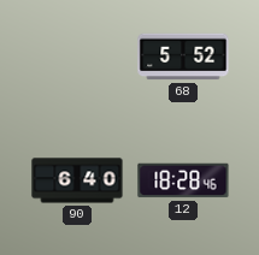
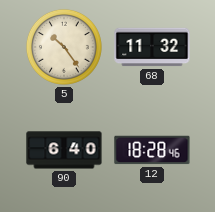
5: none -> 10:24
68: 5:52 -> 11:32
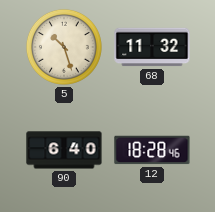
5: 10:24 -> 10:27
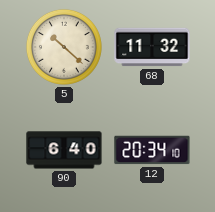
5: 10:27 -> 10:22
12: 18:28 -> 20:34
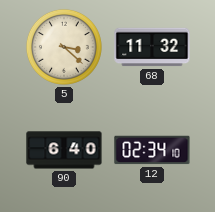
5: 10:22 -> 3:22
12: 20:34 -> 02:34
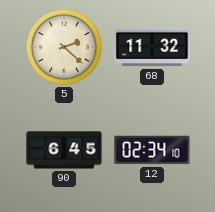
5: 3:22 -> 2:22
90: 6:40 -> 6:45
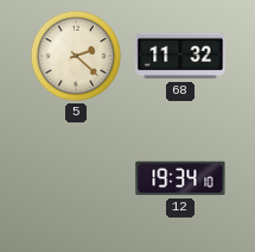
90: 6:45 -> none
12: 02:34 -> 19:34
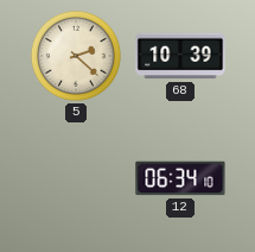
68: 11:32 -> 10:39
12: 19:34 -> 06:34
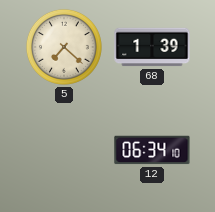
5: 2:22 -> 7:22
68: 10:39 -> 1:39
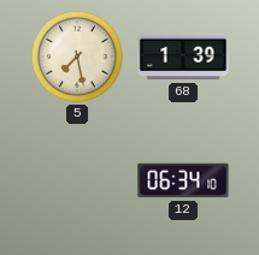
5: 7:22 -> 7:28
